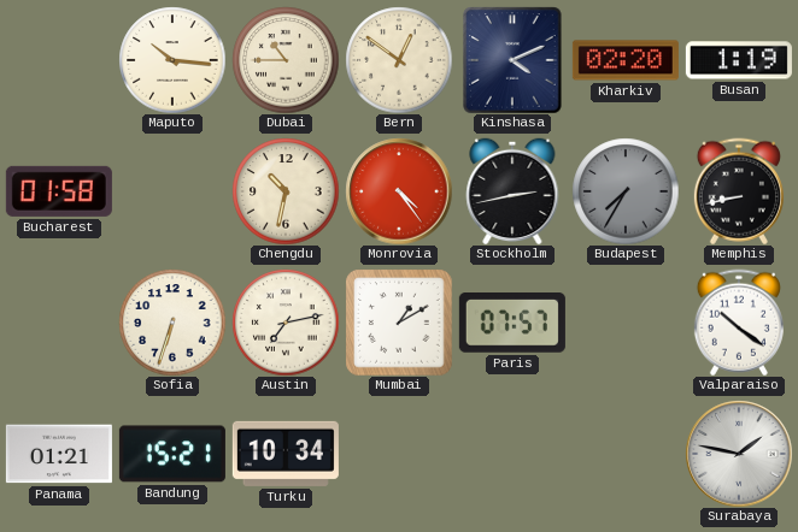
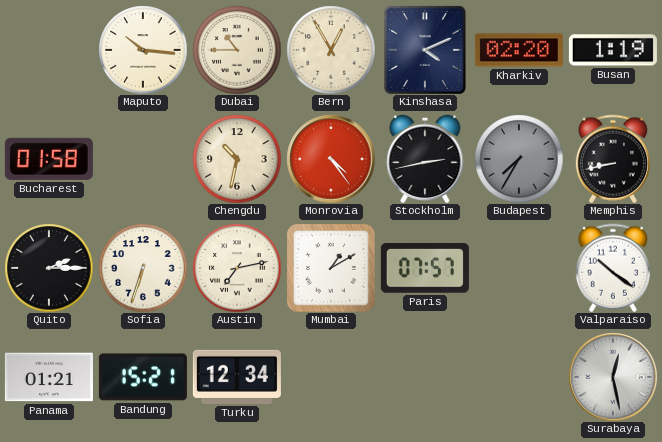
Bern: 12:51 -> 12:55
Quito: none -> 2:15
Turku: 10:34 -> 12:34
Surabaya: 1:47 -> 12:28
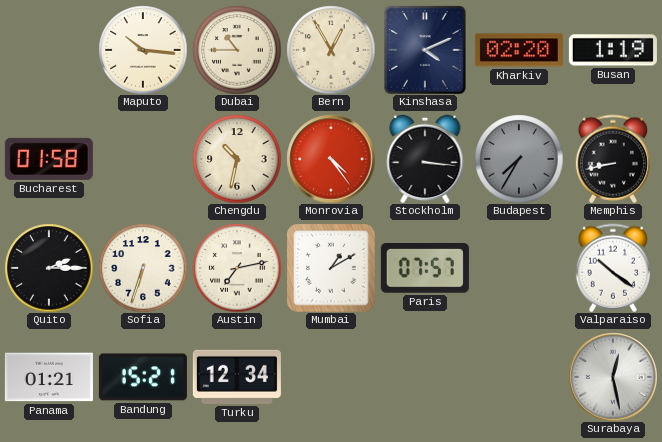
Stockholm: 2:43 -> 3:16
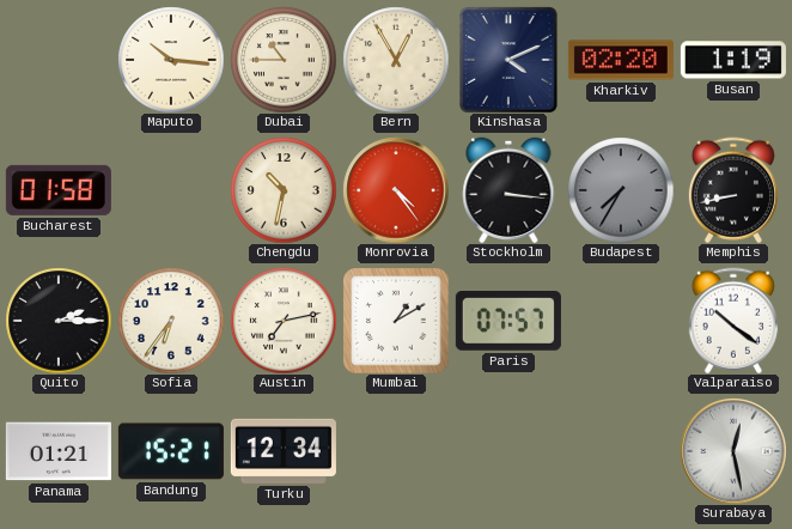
Sofia: 6:33 -> 6:36
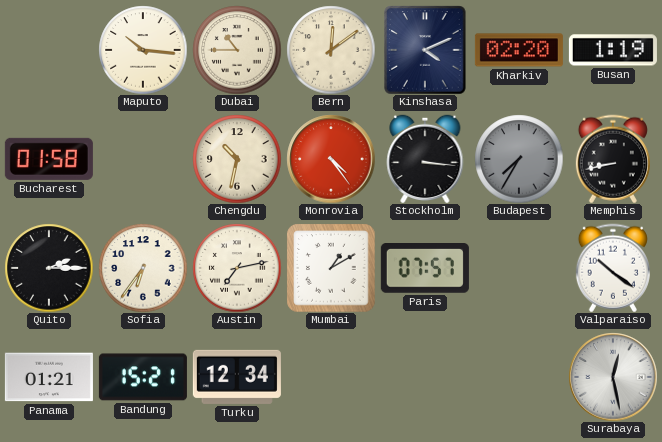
Bern: 12:55 -> 12:09
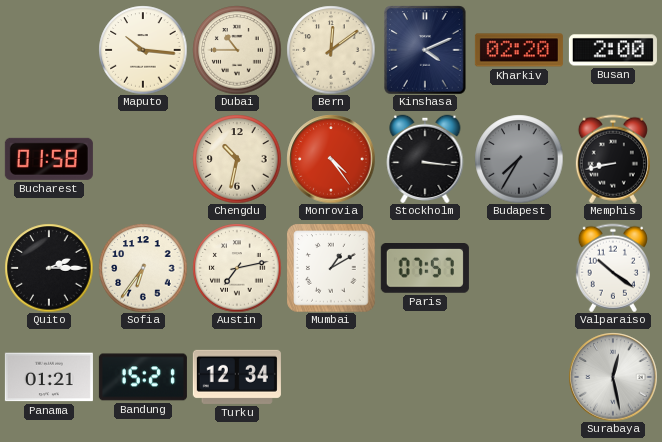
Busan: 1:19 -> 2:00
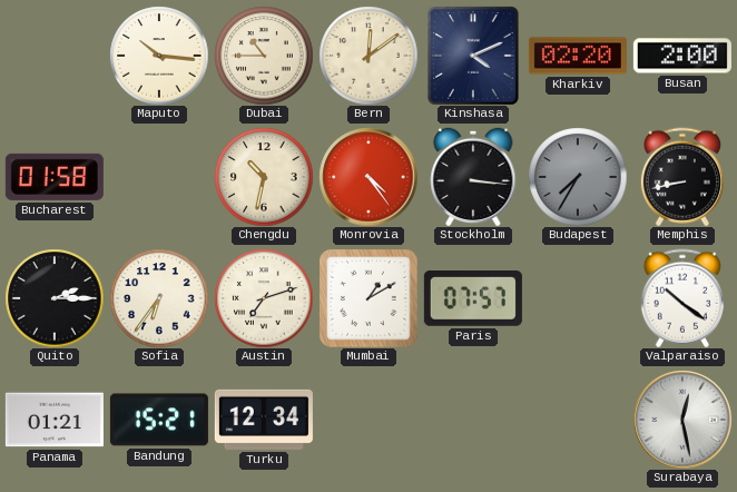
Austin: 7:13 -> 7:12
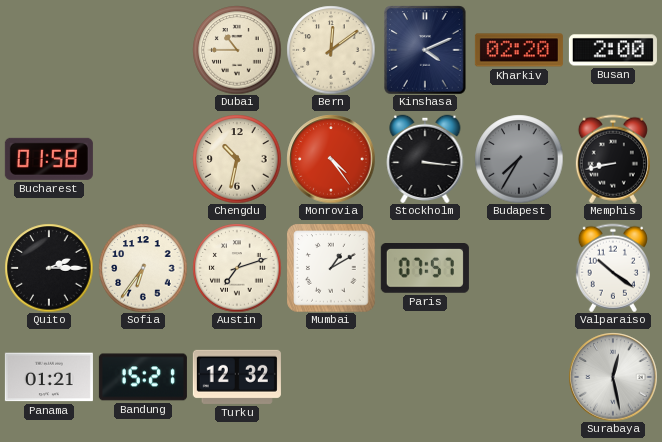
Maputo: 10:16 -> none
Turku: 12:34 -> 12:32
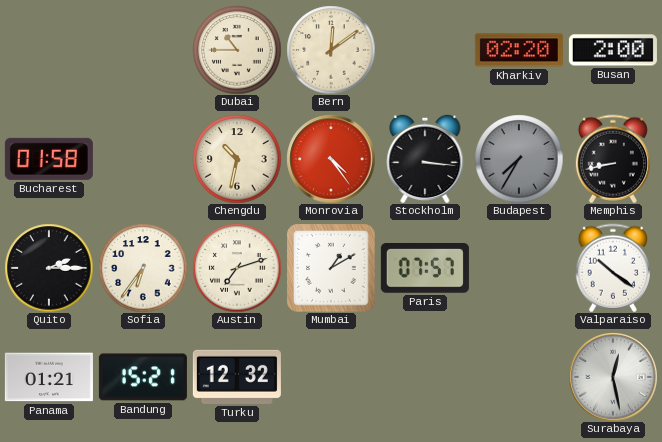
Kinshasa: 4:11 -> none
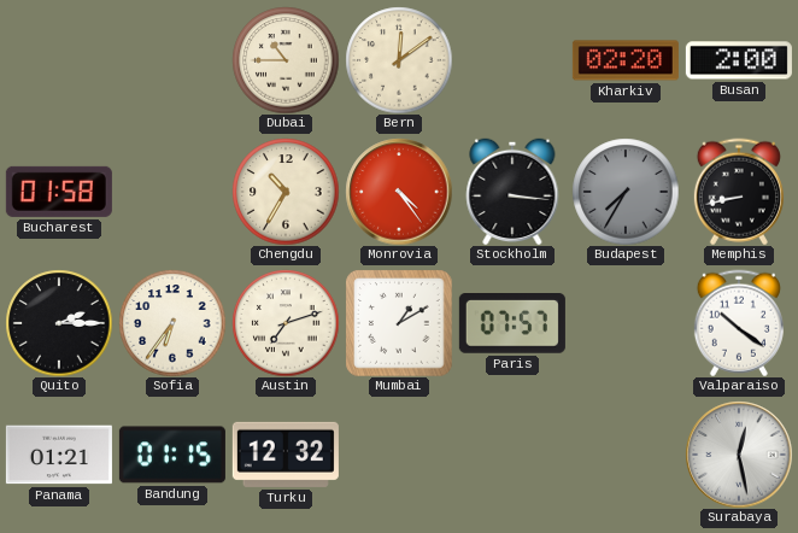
Chengdu: 10:32 -> 10:35
Bandung: 15:21 -> 01:15
